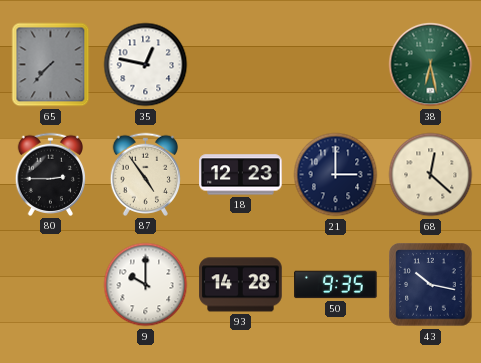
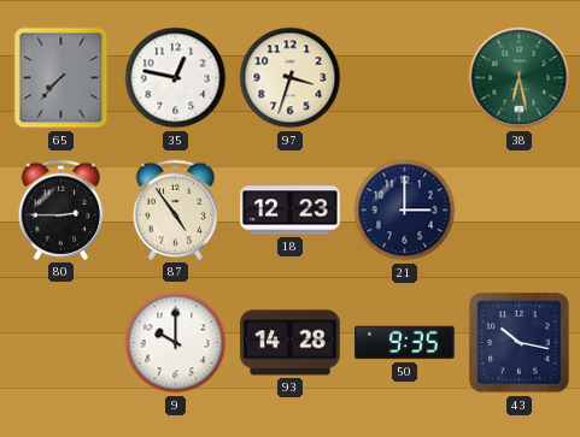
97: none -> 3:33
68: 12:22 -> none
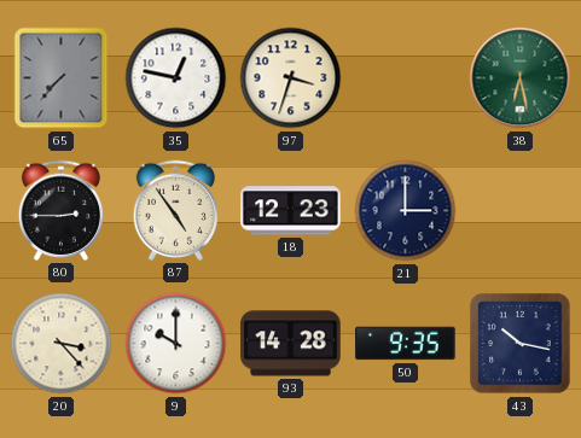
20: none -> 3:23
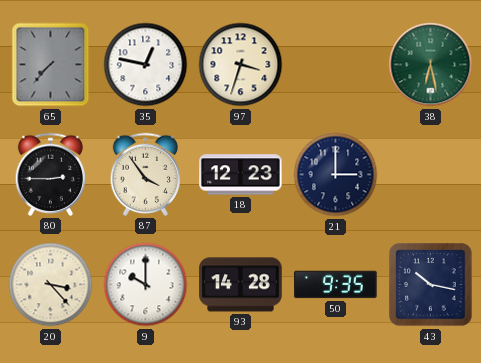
87: 4:54 -> 3:54
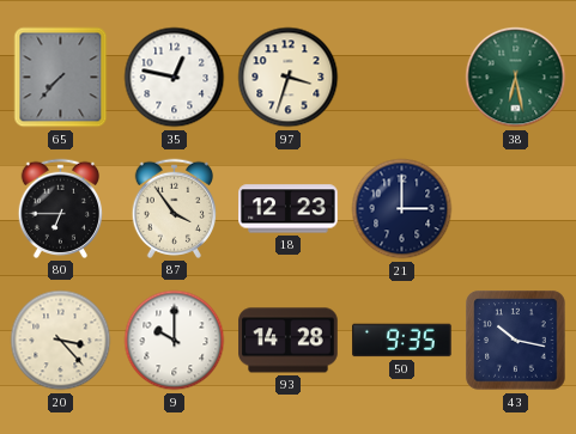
80: 2:45 -> 6:45
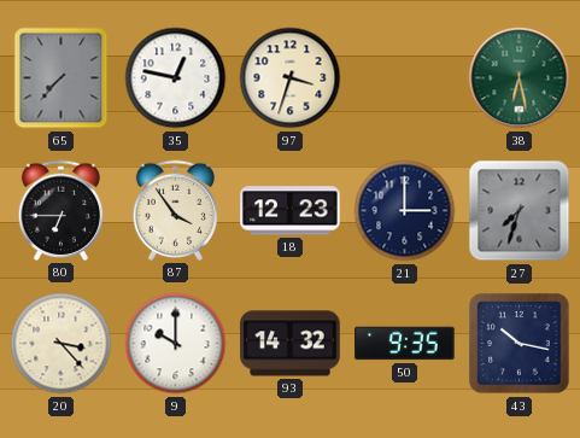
27: none -> 7:33
93: 14:28 -> 14:32
